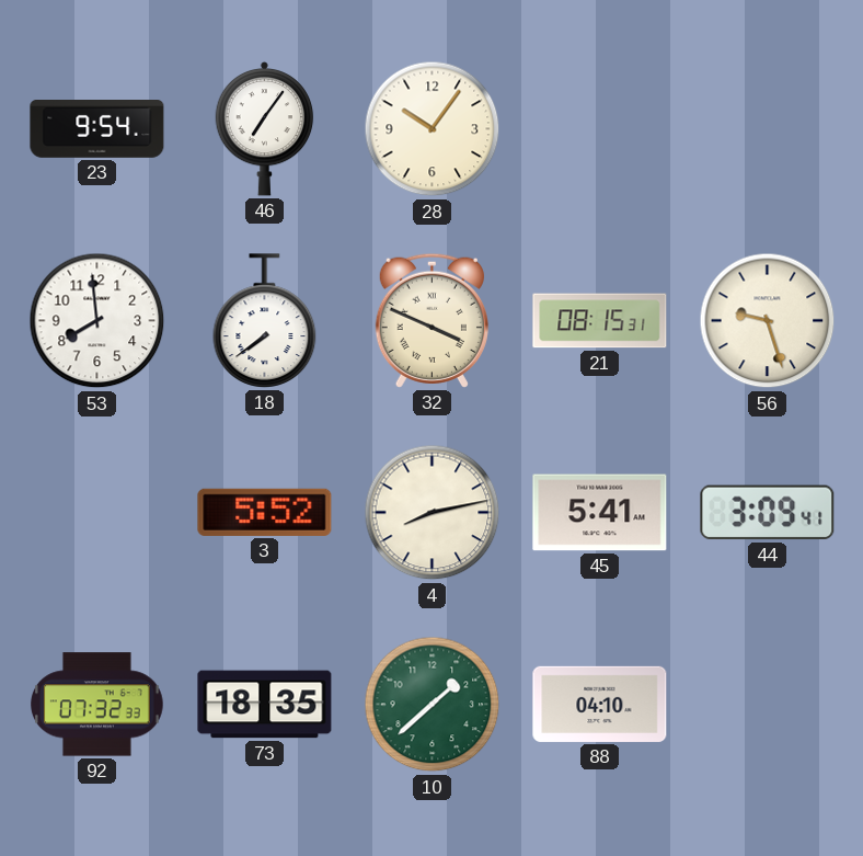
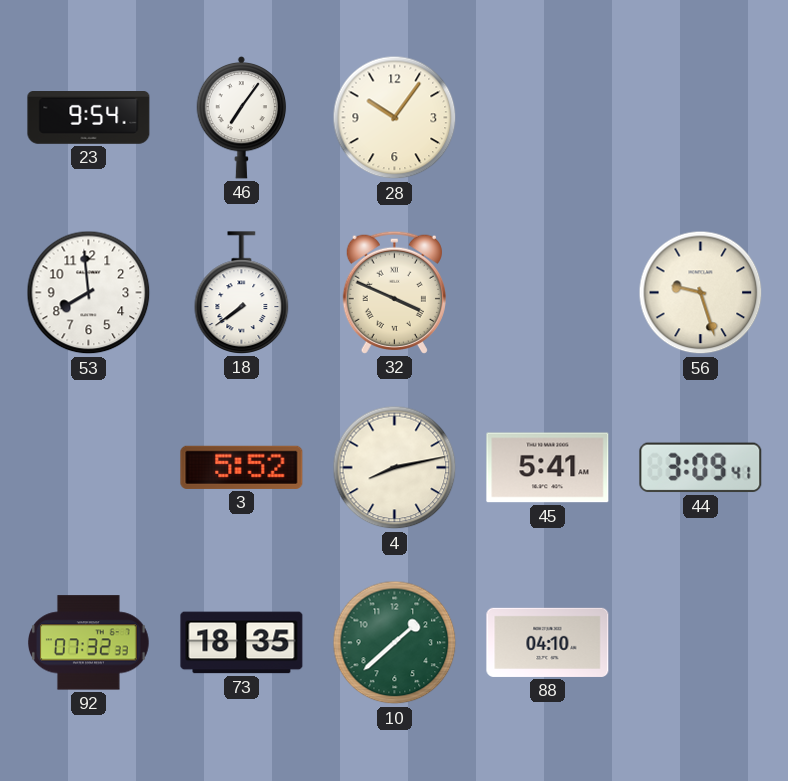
21: 08:15 -> none
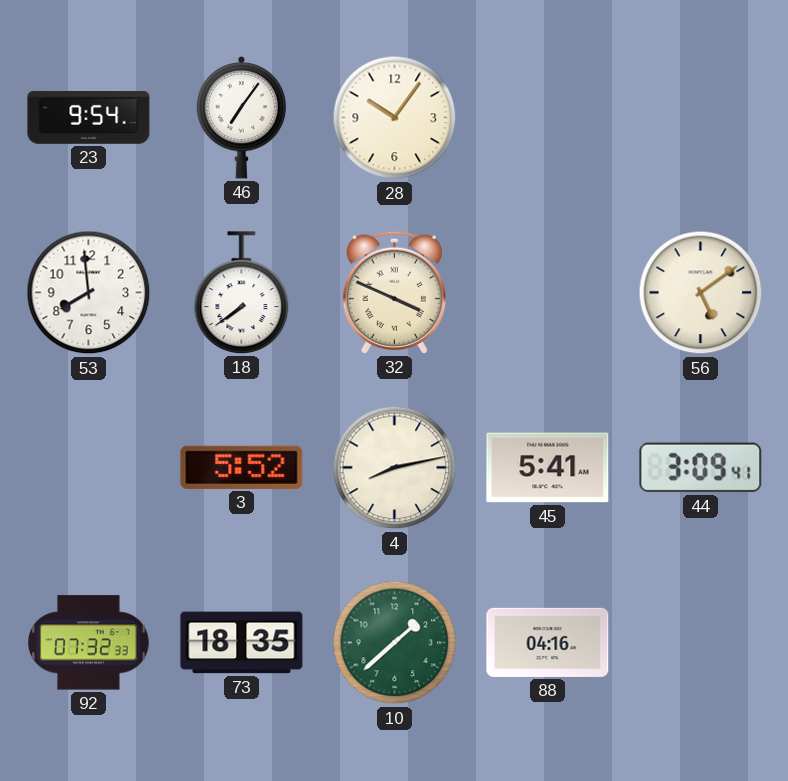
56: 9:27 -> 5:09
88: 04:10 -> 04:16
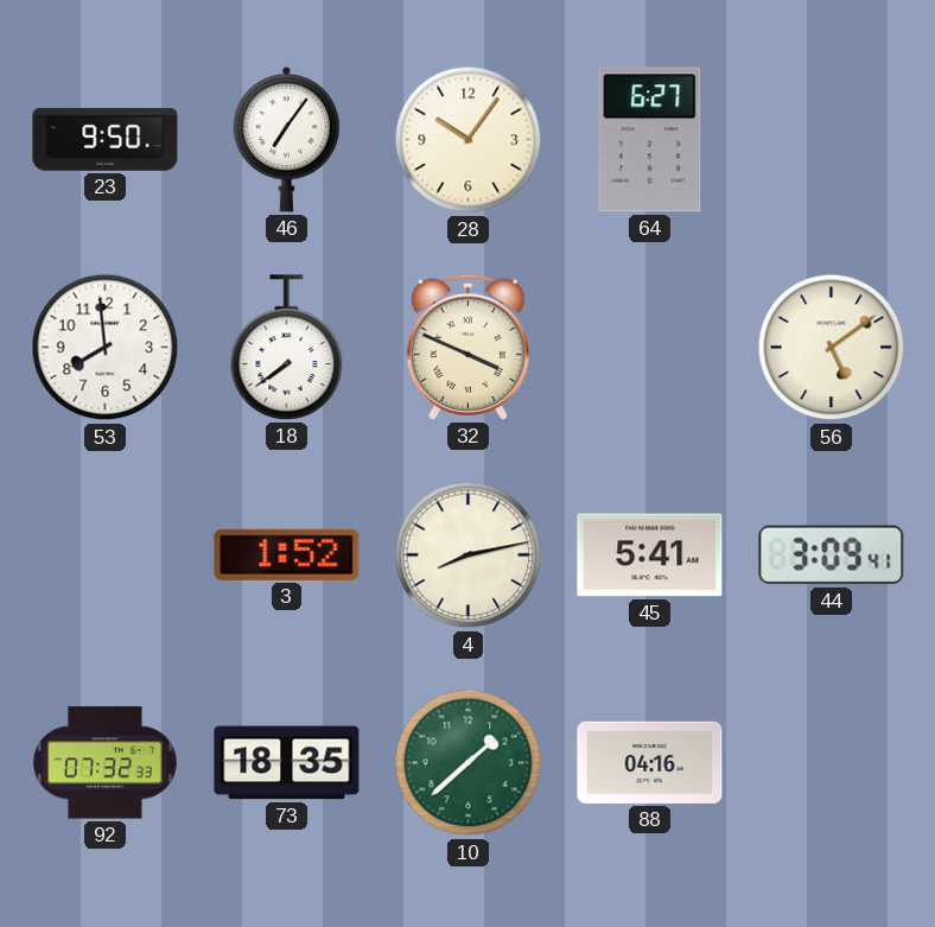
23: 9:54 -> 9:50
64: none -> 6:27
3: 5:52 -> 1:52
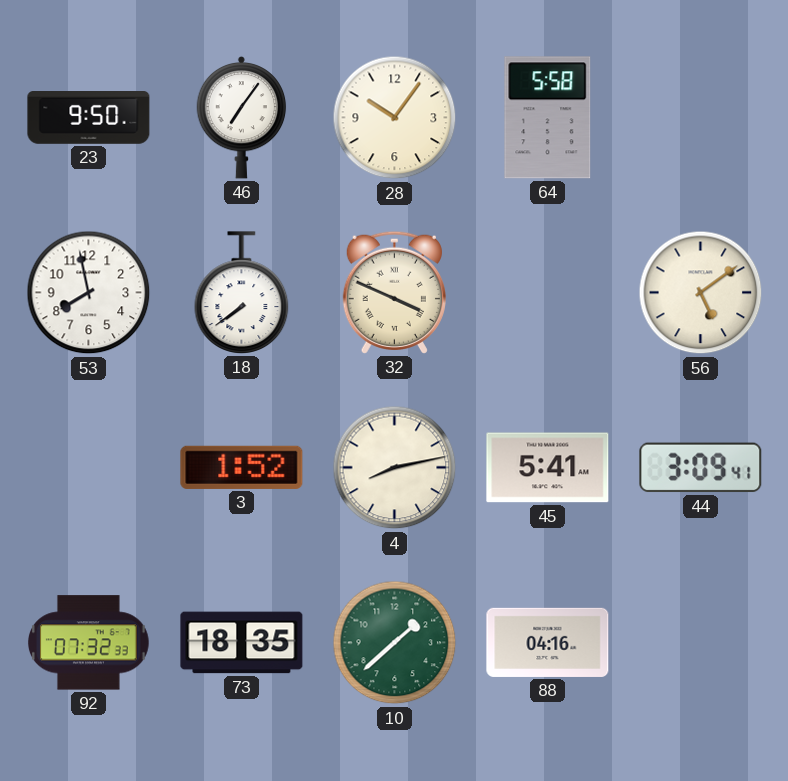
64: 6:27 -> 5:58
53: 7:59 -> 7:58
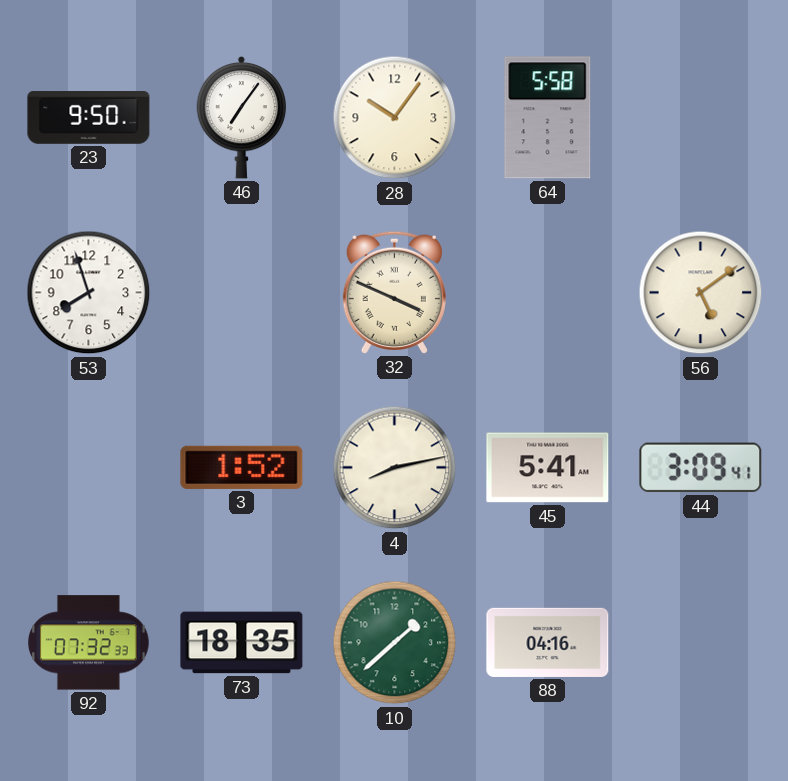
53: 7:58 -> 7:57
18: 7:39 -> none
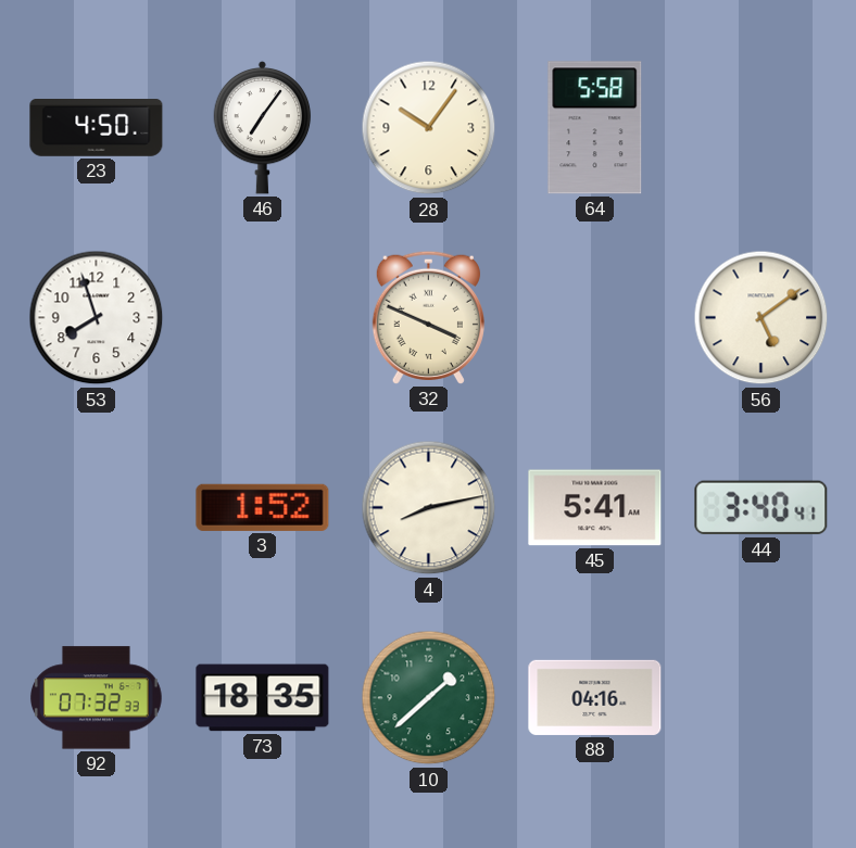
23: 9:50 -> 4:50
44: 3:09 -> 3:40
